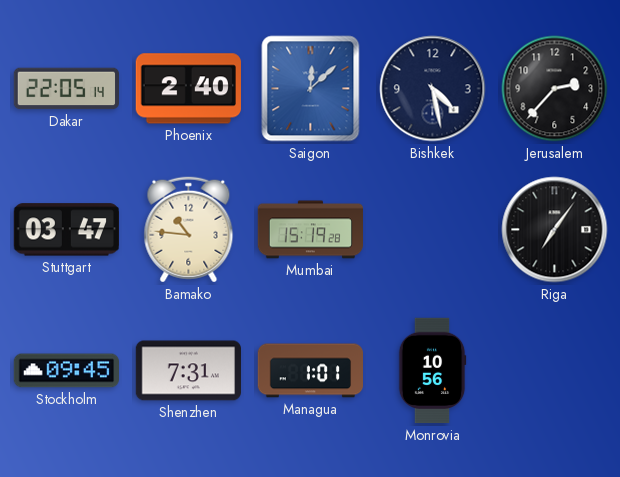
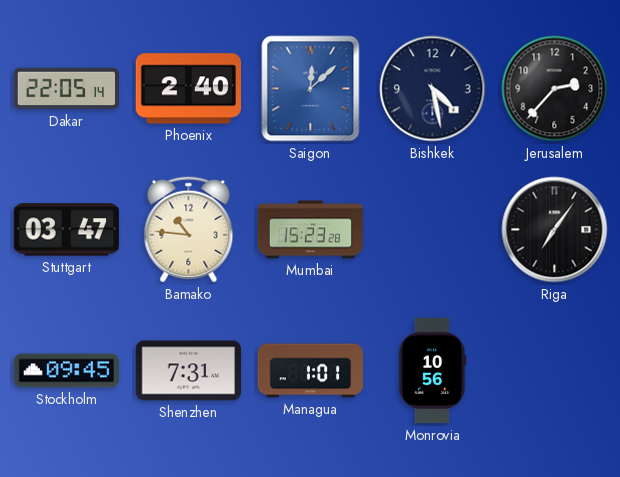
Mumbai: 15:19 -> 15:23
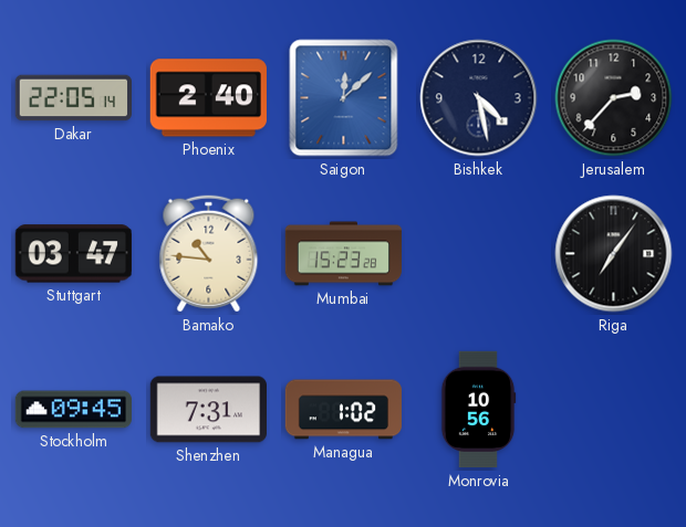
Managua: 1:01 -> 1:02
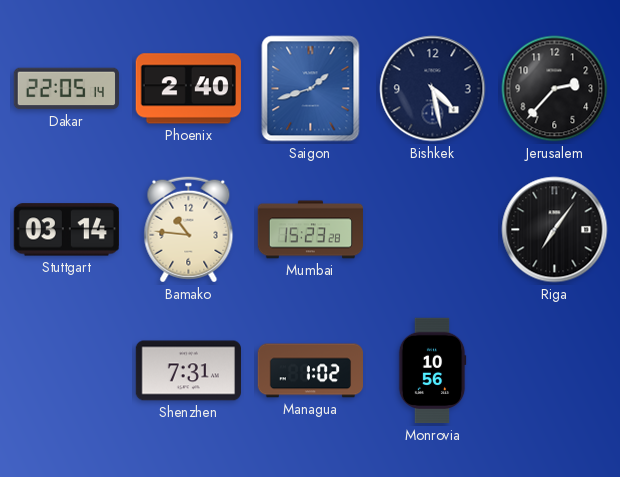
Saigon: 12:08 -> 1:42
Stuttgart: 03:47 -> 03:14
Stockholm: 09:45 -> none
